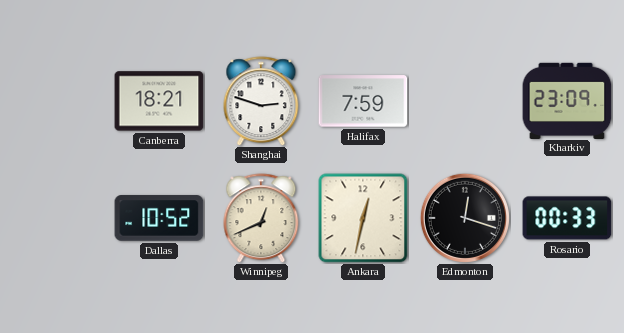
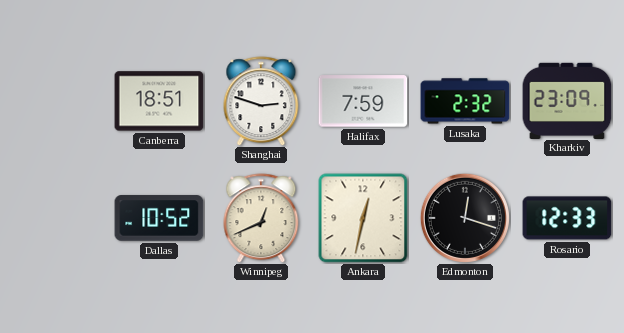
Canberra: 18:21 -> 18:51
Lusaka: none -> 2:32
Rosario: 00:33 -> 12:33
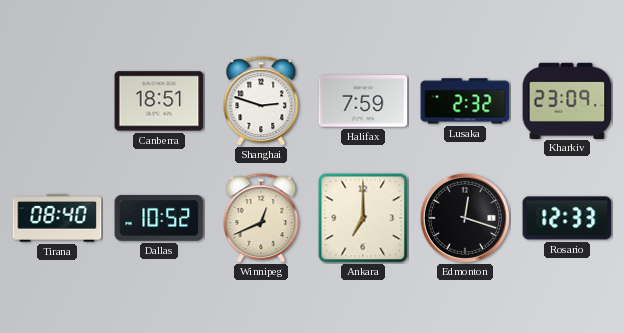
Tirana: none -> 08:40
Ankara: 12:32 -> 7:00
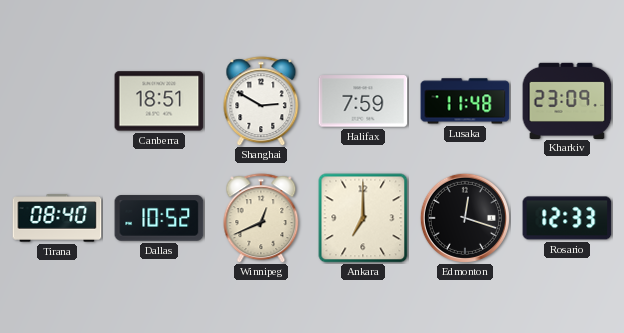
Shanghai: 2:48 -> 2:50
Lusaka: 2:32 -> 11:48
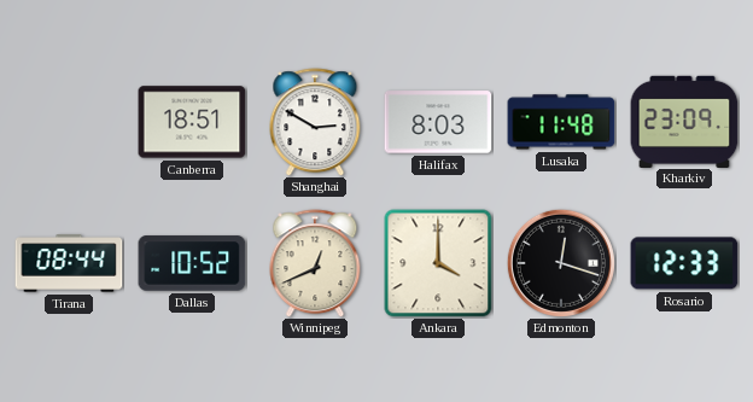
Halifax: 7:59 -> 8:03
Tirana: 08:40 -> 08:44
Ankara: 7:00 -> 4:00
